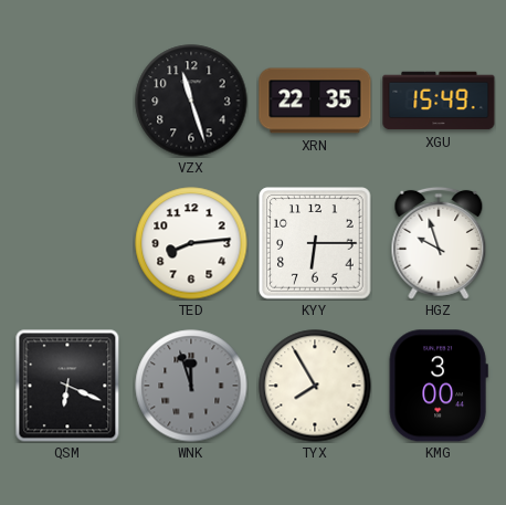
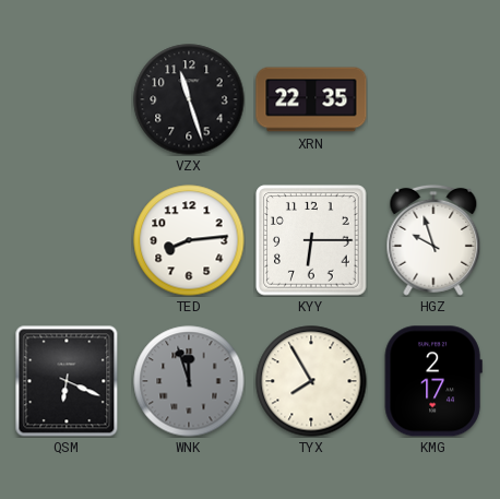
XGU: 15:49 -> none
KMG: 3:00 -> 2:17
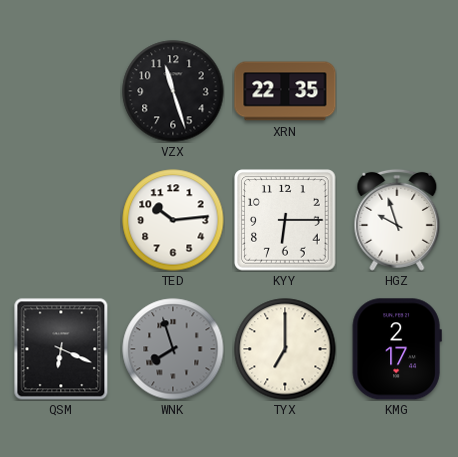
TED: 8:14 -> 10:14
WNK: 11:57 -> 7:57
TYX: 7:55 -> 7:00
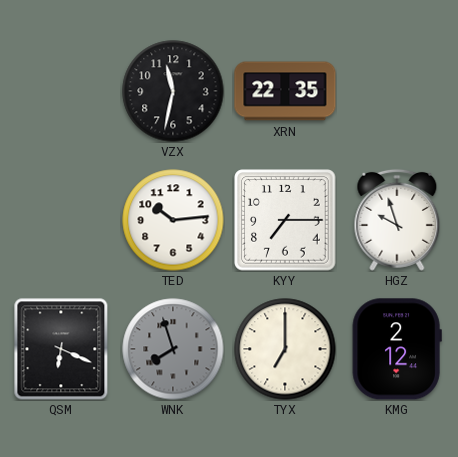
VZX: 11:27 -> 11:32
KYY: 6:15 -> 7:15
KMG: 2:17 -> 2:12
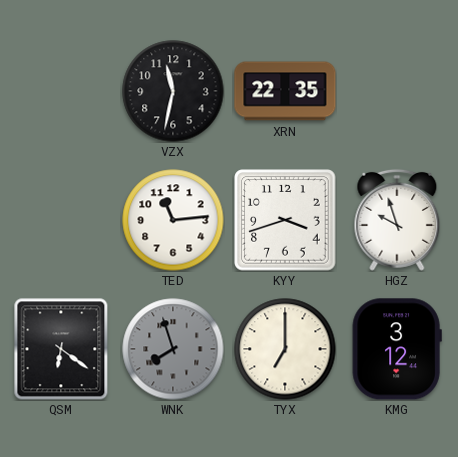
TED: 10:14 -> 11:14
KYY: 7:15 -> 3:42
QSM: 6:19 -> 6:21
KMG: 2:12 -> 3:12
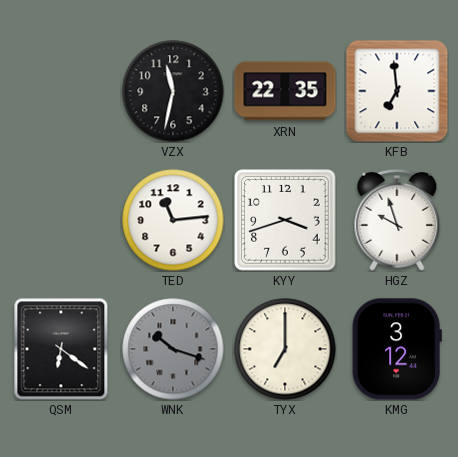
KFB: none -> 6:59
WNK: 7:57 -> 10:18
